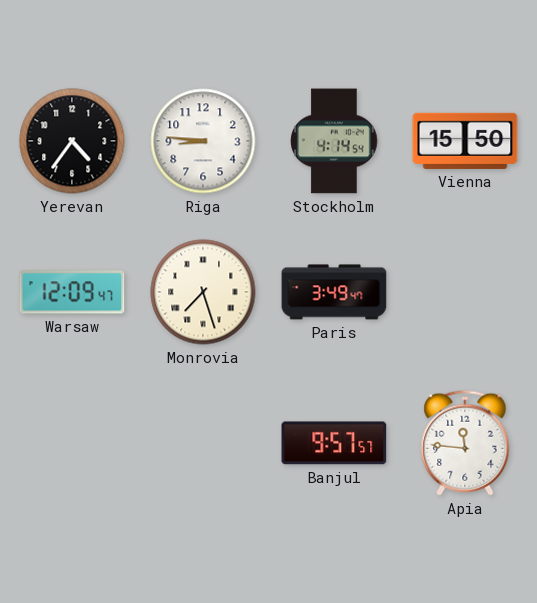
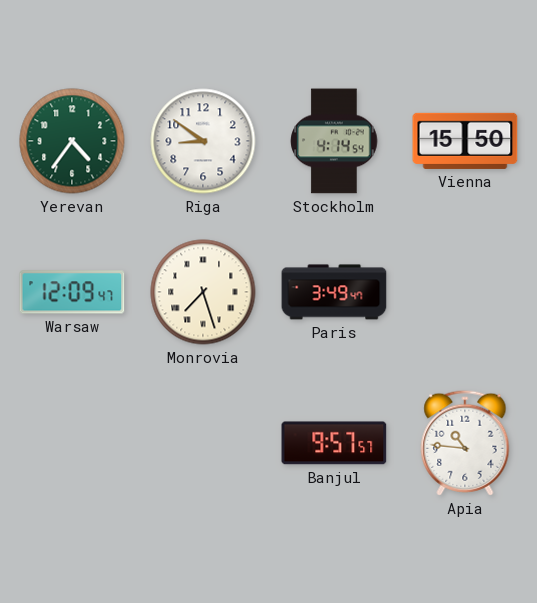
Yerevan dial: black -> green
Riga: 8:46 -> 8:51
Apia: 11:46 -> 10:46
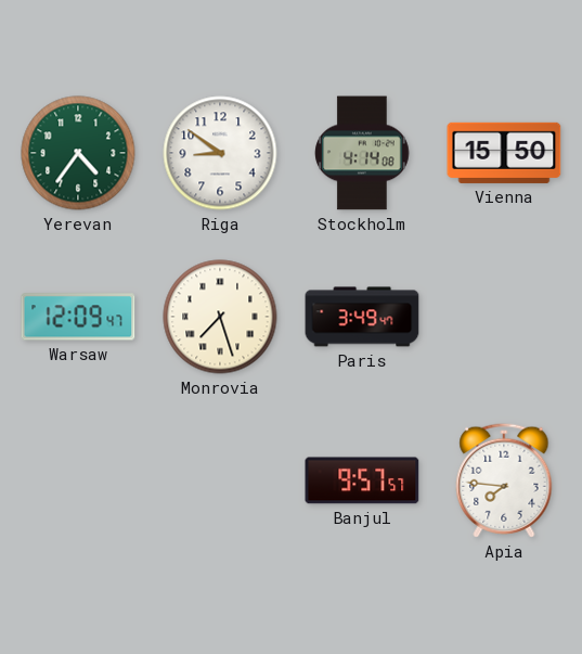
Stockholm: 4:14:54 -> 4:14:08
Apia: 10:46 -> 7:46
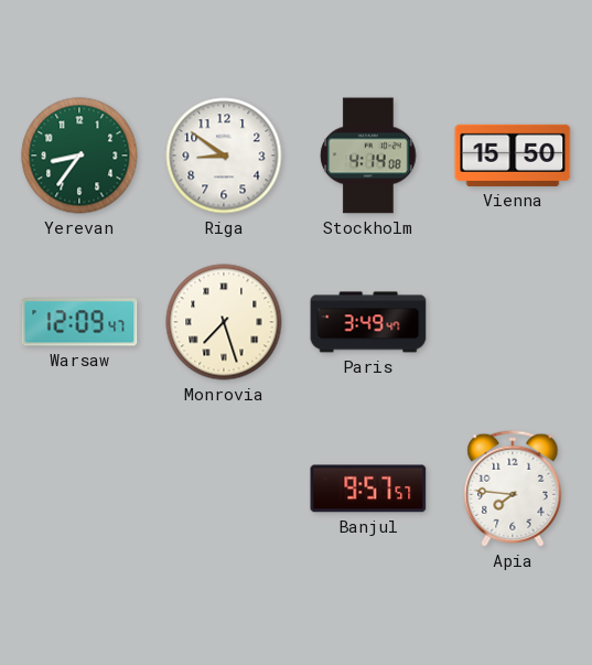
Yerevan: 4:36 -> 8:36
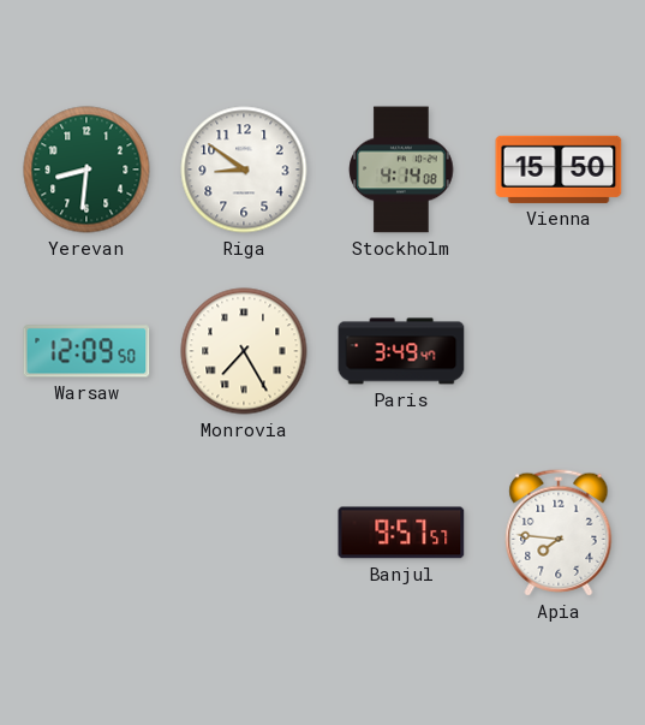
Yerevan: 8:36 -> 8:31
Warsaw: 12:09:47 -> 12:09:50
Monrovia: 7:27 -> 7:25
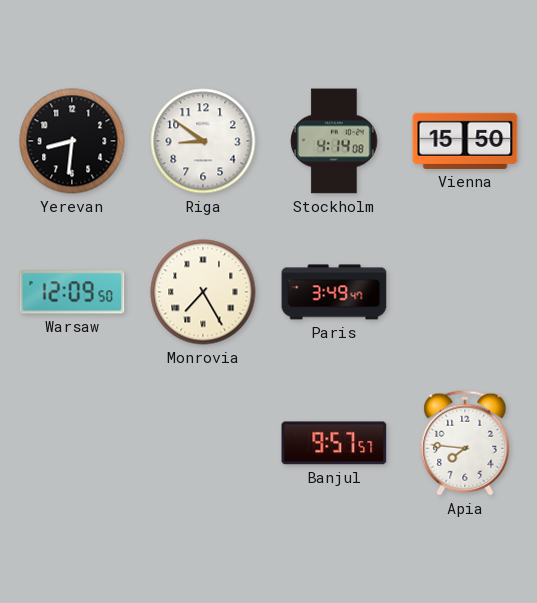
Yerevan dial: green -> black
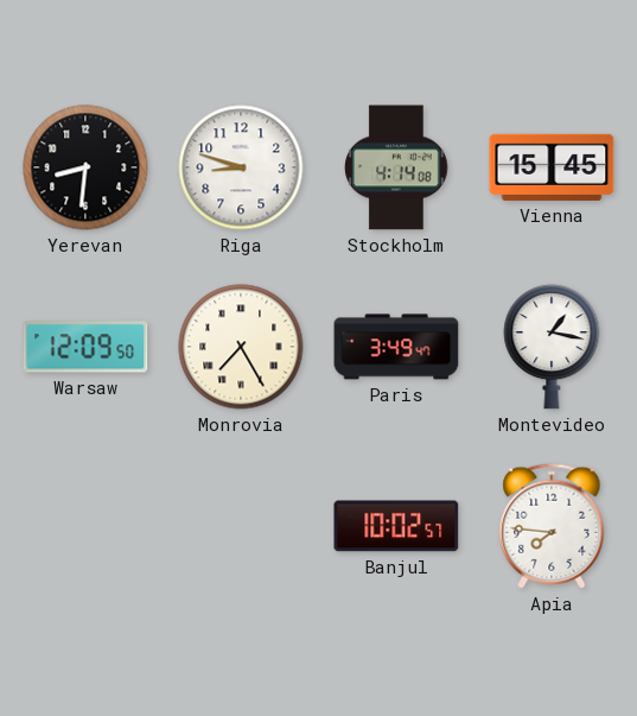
Riga: 8:51 -> 8:48
Vienna: 15:50 -> 15:45
Montevideo: none -> 1:17
Banjul: 9:57 -> 10:02
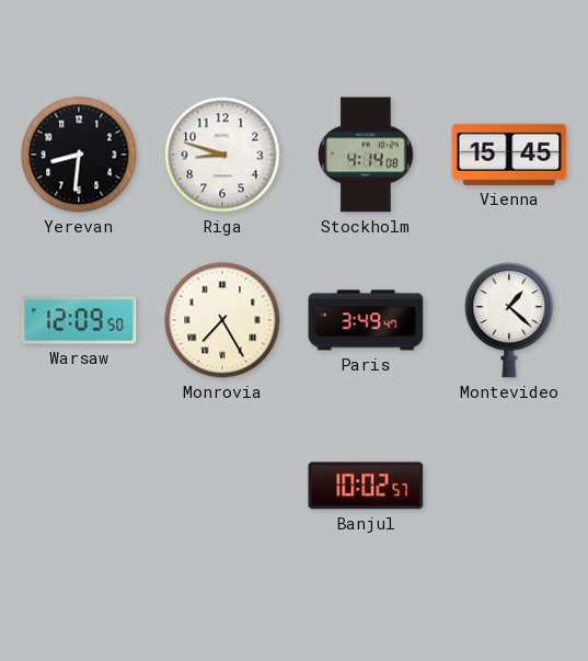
Montevideo: 1:17 -> 1:22
Apia: 7:46 -> none
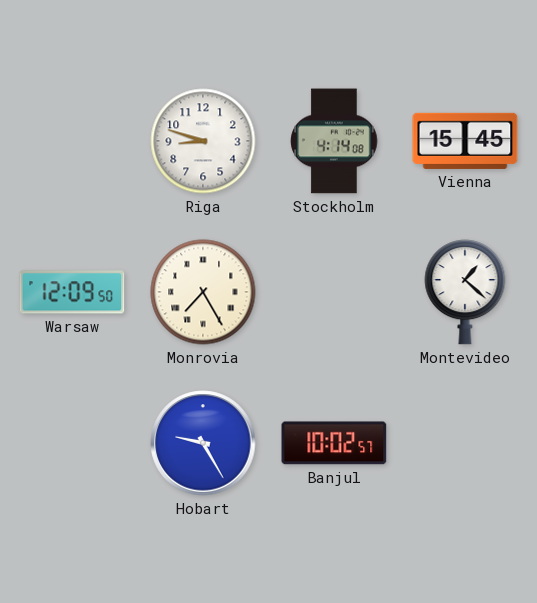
Yerevan: 8:31 -> none
Paris: 3:49 -> none
Hobart: none -> 9:25
